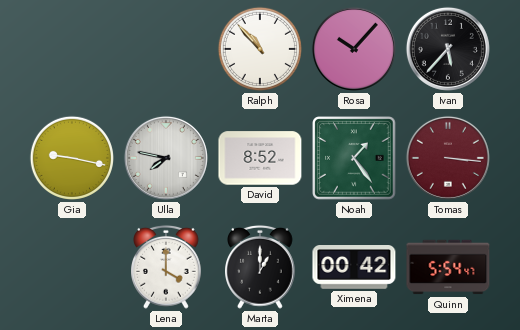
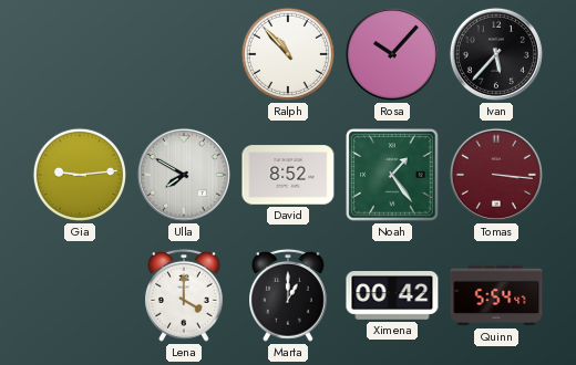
Gia: 9:17 -> 9:14
Ulla: 7:47 -> 7:50
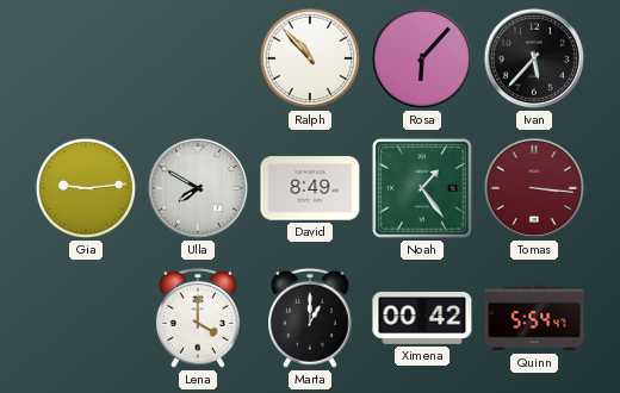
Rosa: 10:07 -> 6:07
David: 8:52 -> 8:49
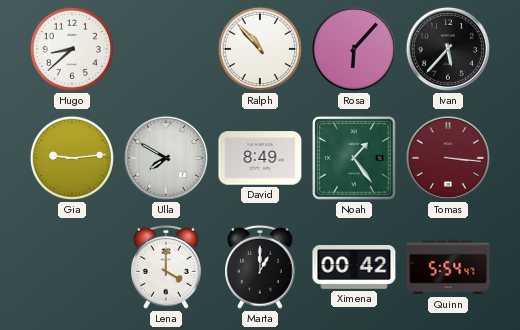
Hugo: none -> 8:38
